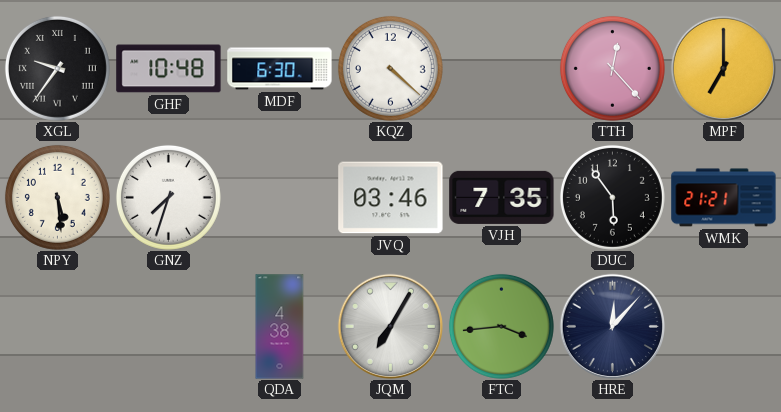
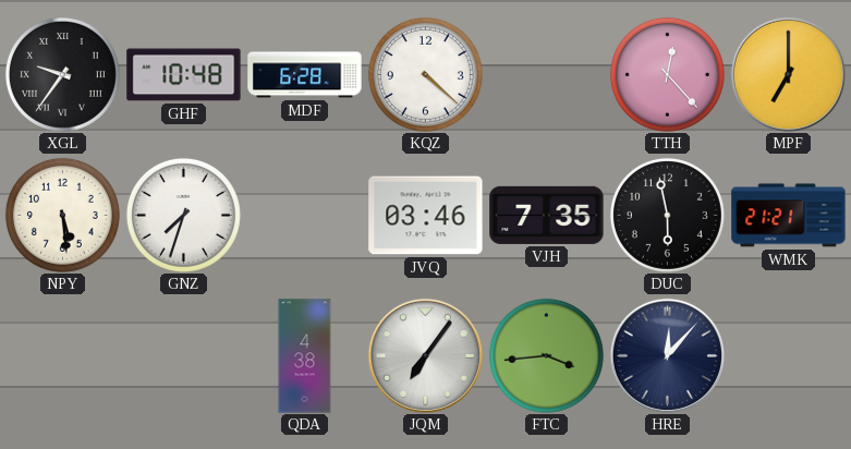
MDF: 6:30 -> 6:28
DUC: 5:54 -> 5:58
JQM: 7:05 -> 7:06
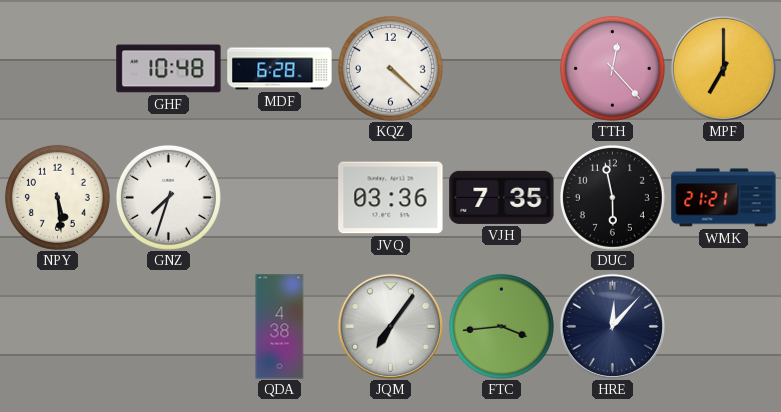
XGL: 9:36 -> none
JVQ: 03:46 -> 03:36
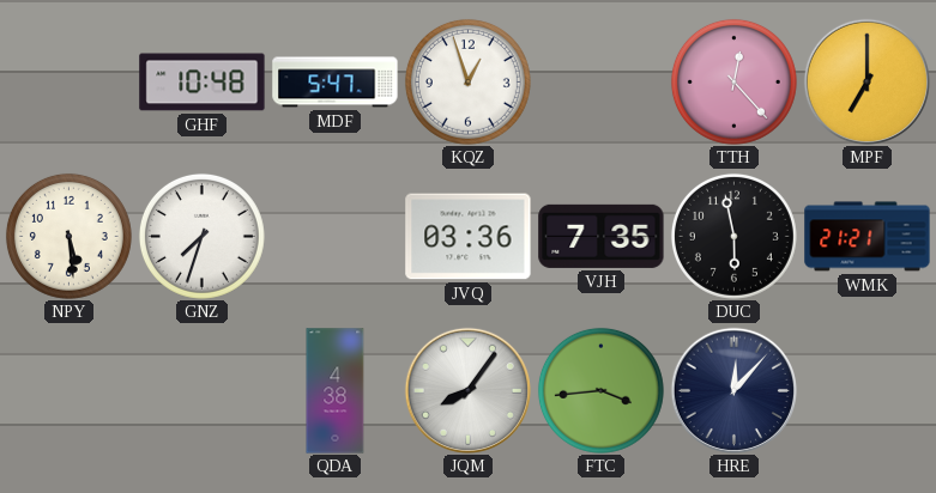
MDF: 6:28 -> 5:47
KQZ: 4:22 -> 12:57
JQM: 7:06 -> 8:06
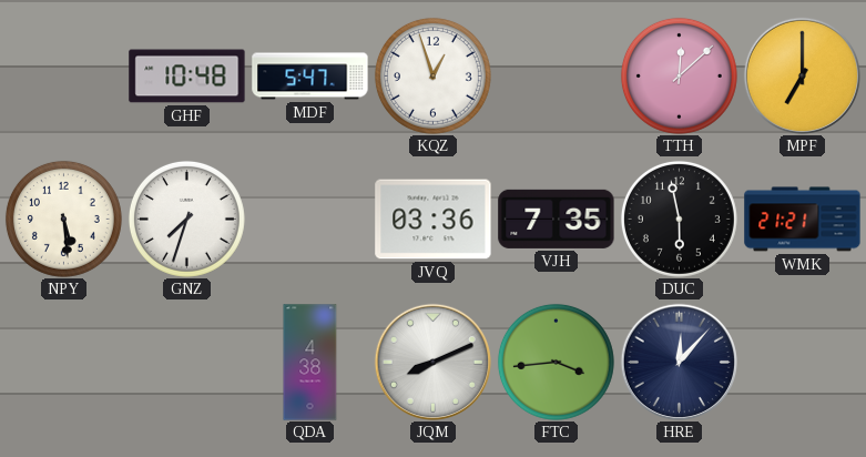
TTH: 12:23 -> 12:08
JQM: 8:06 -> 8:11
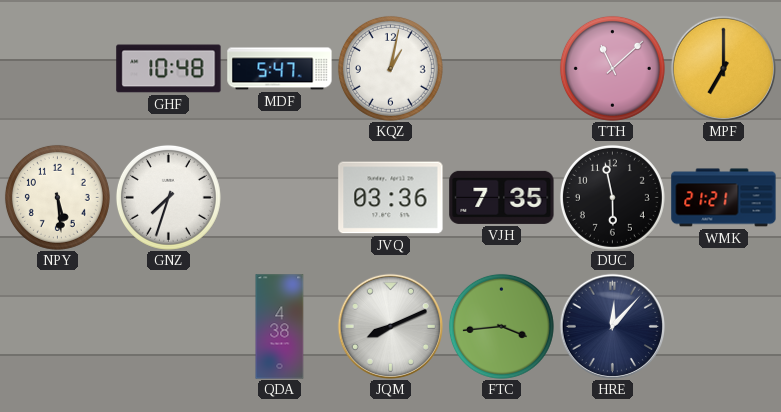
KQZ: 12:57 -> 1:02
TTH: 12:08 -> 11:08
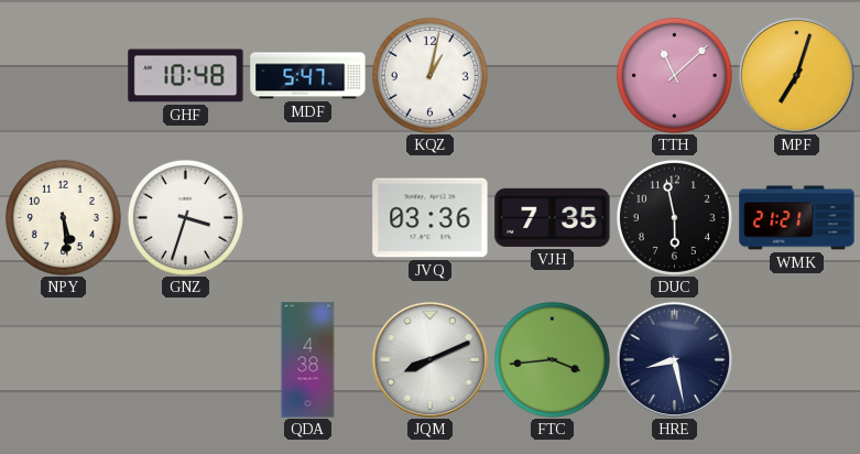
MPF: 7:00 -> 7:03
GNZ: 7:33 -> 3:33
HRE: 12:07 -> 8:28
